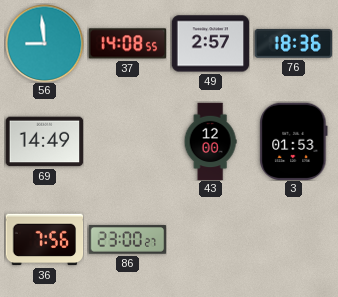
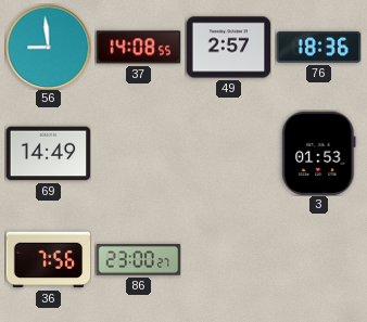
43: 12:00 -> none
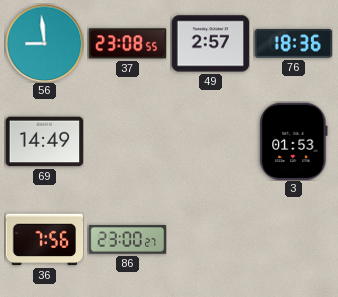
37: 14:08 -> 23:08
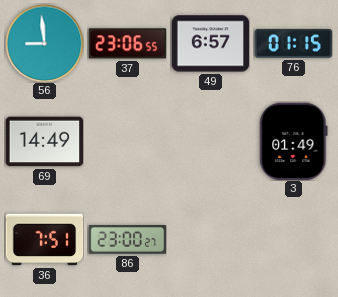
37: 23:08 -> 23:06
49: 2:57 -> 6:57
76: 18:36 -> 01:15
3: 01:53 -> 01:49
36: 7:56 -> 7:51
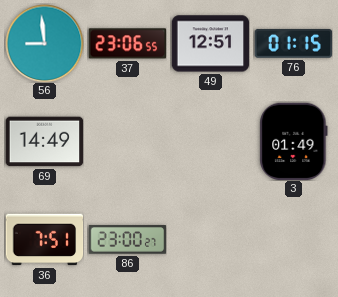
49: 6:57 -> 12:51
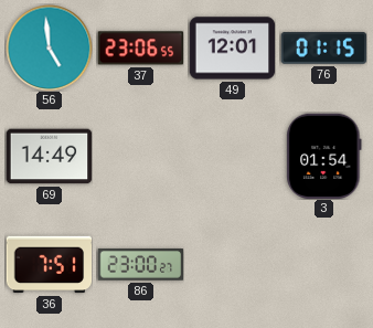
56: 8:59 -> 4:59
49: 12:51 -> 12:01
3: 01:49 -> 01:54
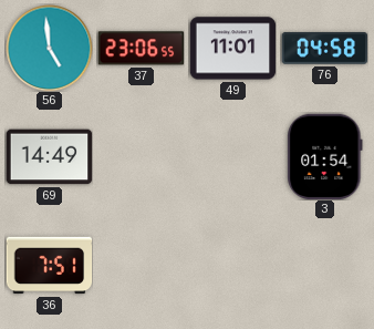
49: 12:01 -> 11:01
76: 01:15 -> 04:58
86: 23:00 -> none
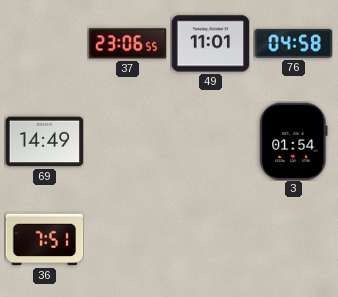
56: 4:59 -> none
